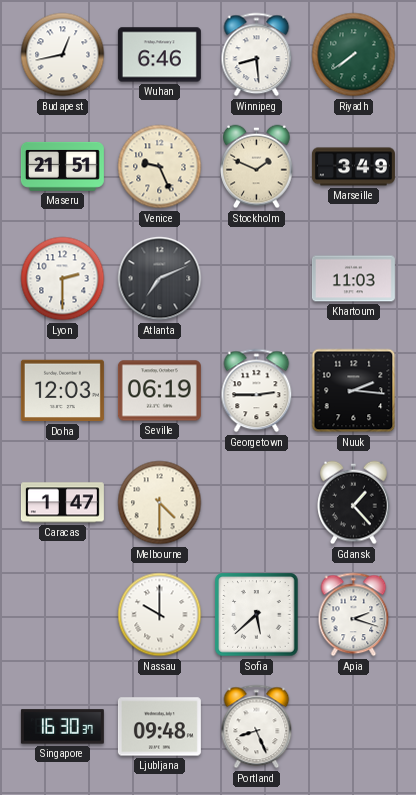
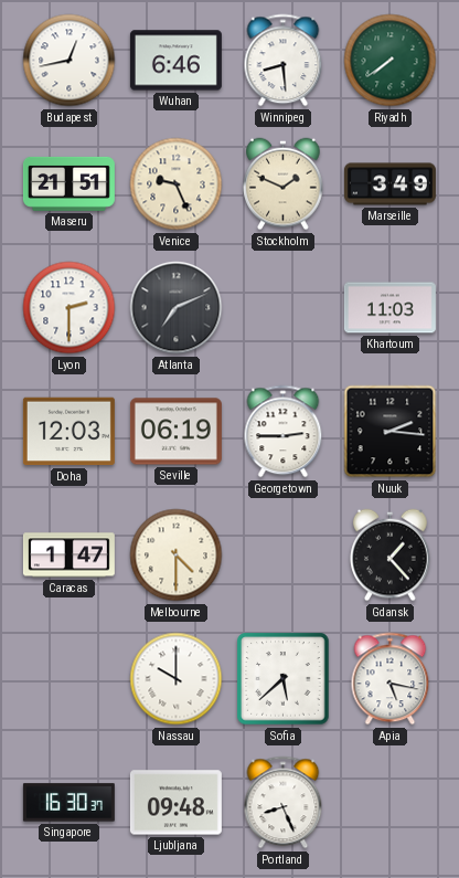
Apia: 2:18 -> 5:17
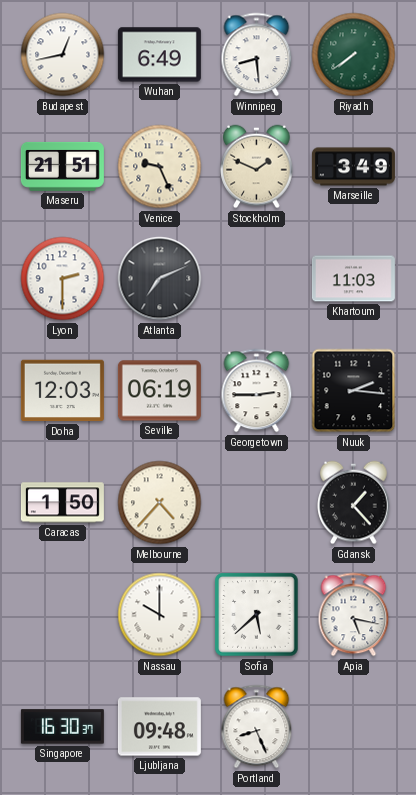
Wuhan: 6:46 -> 6:49
Caracas: 1:47 -> 1:50
Melbourne: 4:30 -> 4:37
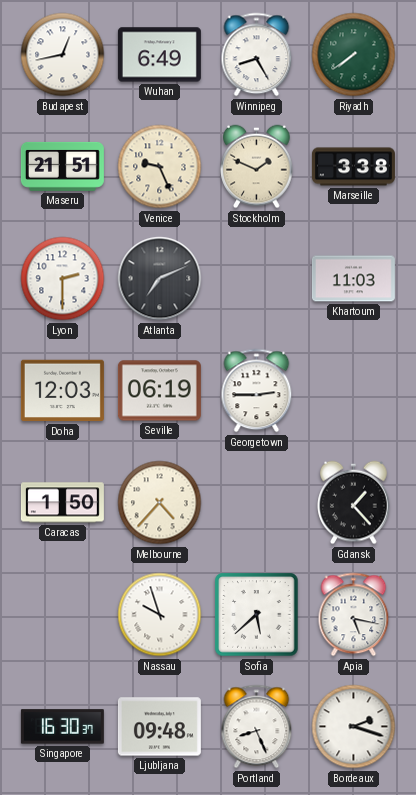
Winnipeg: 8:29 -> 8:25
Marseille: 3:49 -> 3:38
Nuuk: 2:16 -> none
Nassau: 10:00 -> 9:57
Bordeaux: none -> 2:18
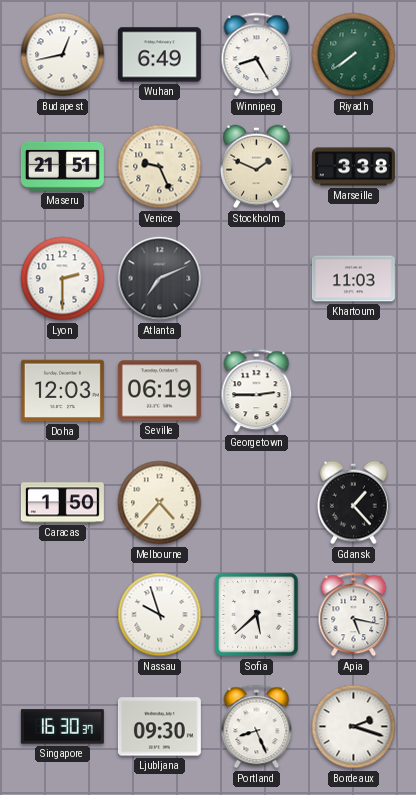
Ljubljana: 09:48 -> 09:30
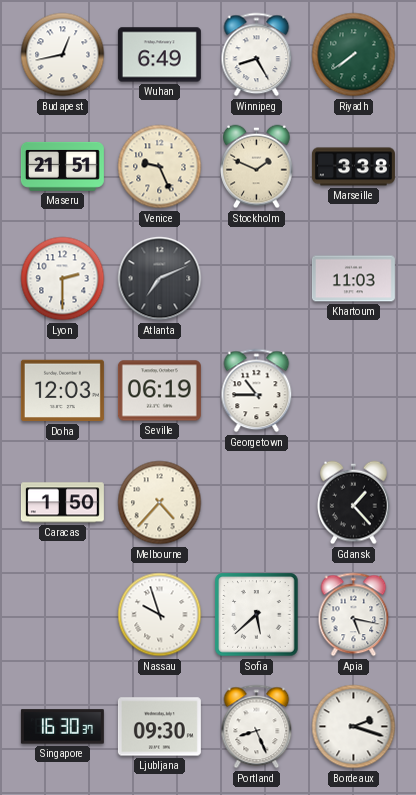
Georgetown: 2:45 -> 10:45
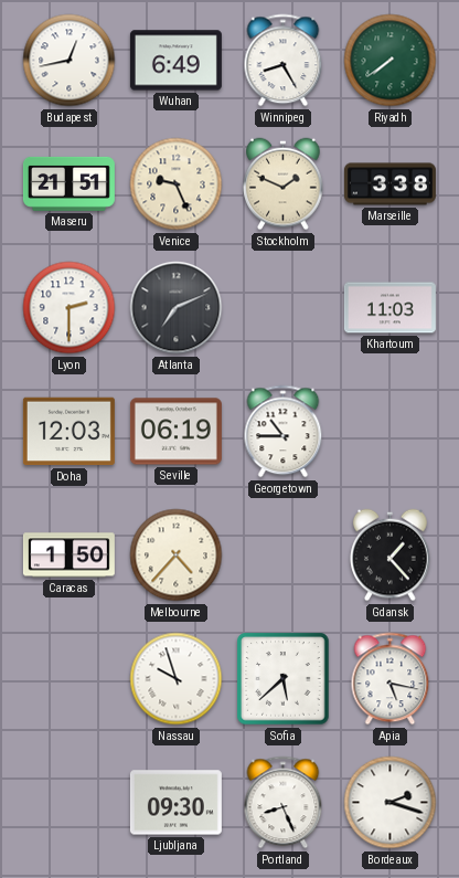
Singapore: 16:30 -> none
